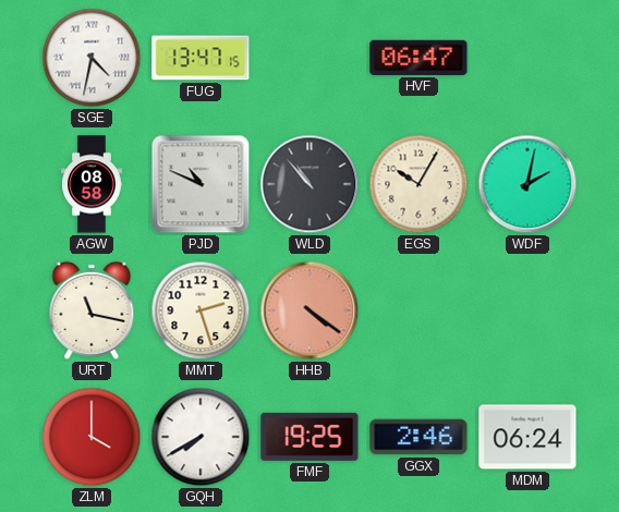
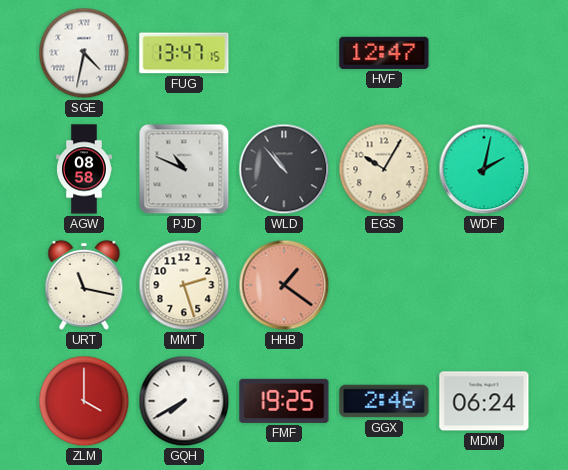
HVF: 06:47 -> 12:47
HHB: 4:21 -> 1:21
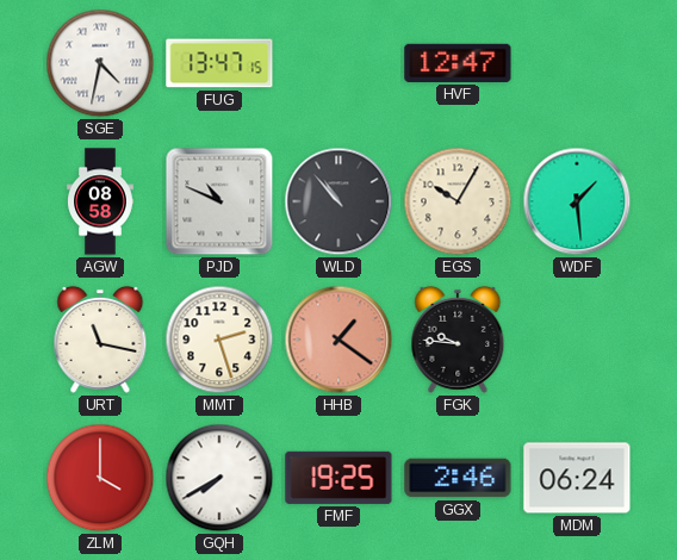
WDF: 2:02 -> 1:29
FGK: none -> 9:46
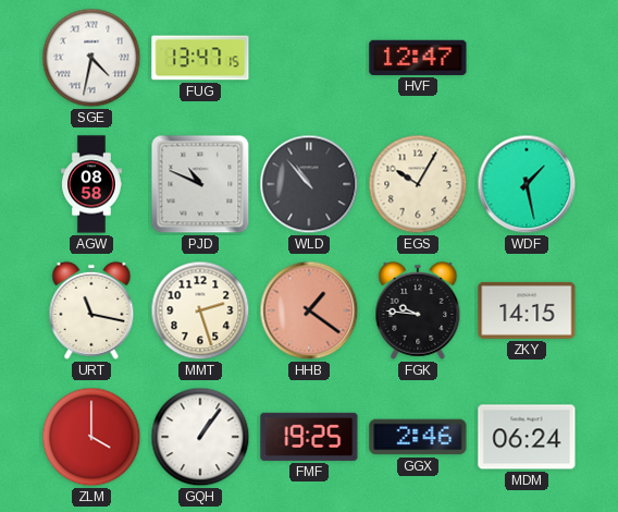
WDF: 1:29 -> 1:28
ZKY: none -> 14:15
GQH: 7:40 -> 1:06
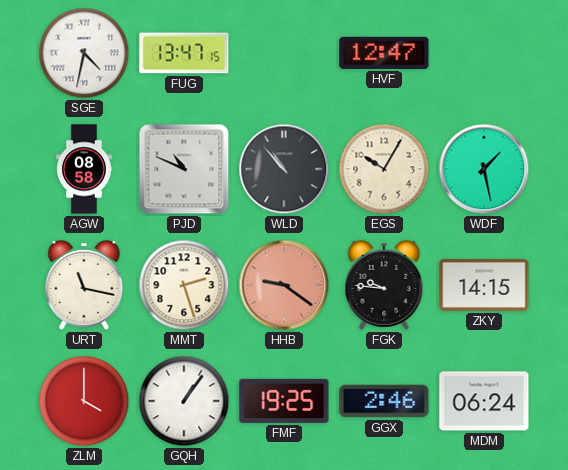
HHB: 1:21 -> 9:21
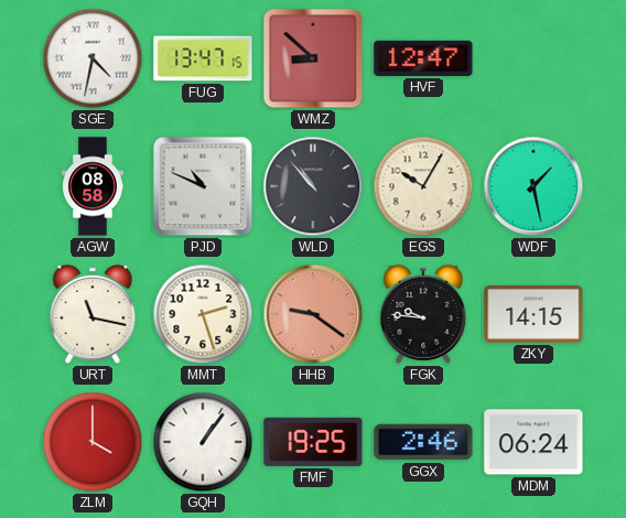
WMZ: none -> 8:52
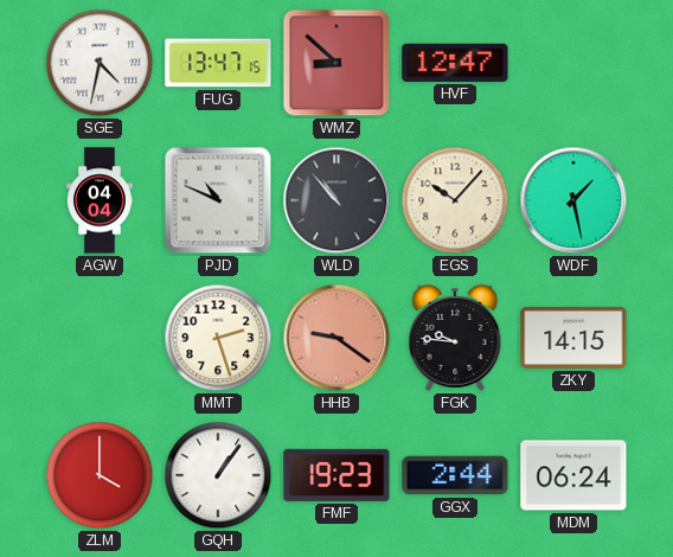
AGW: 08:58 -> 04:04
EGS: 10:05 -> 10:07
URT: 11:17 -> none
FMF: 19:25 -> 19:23
GGX: 2:46 -> 2:44
